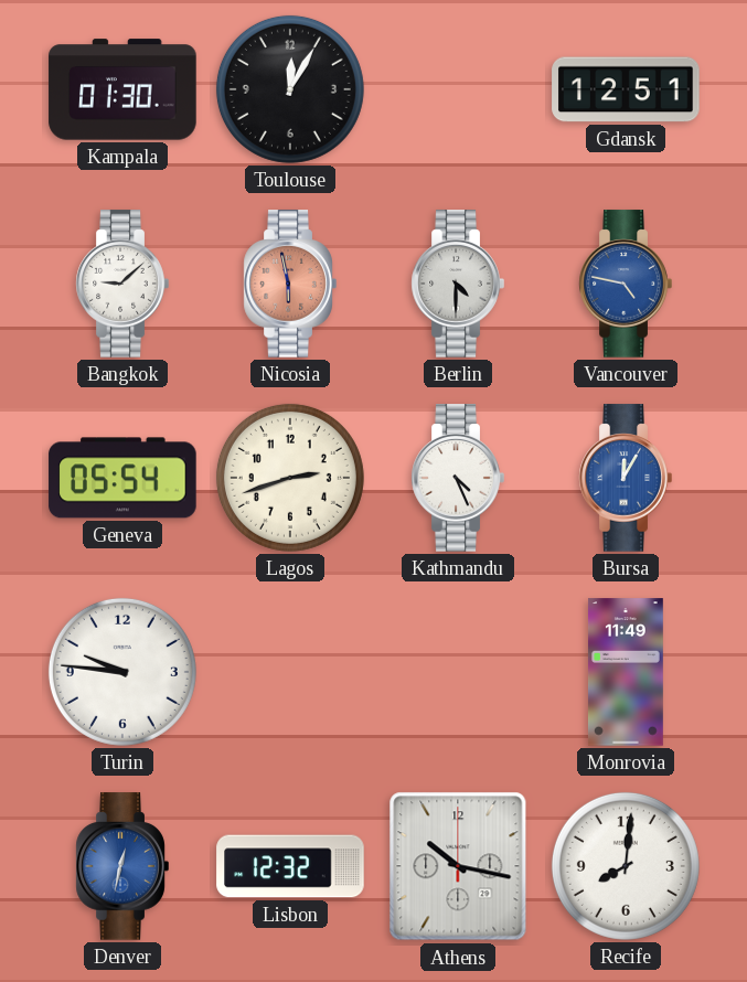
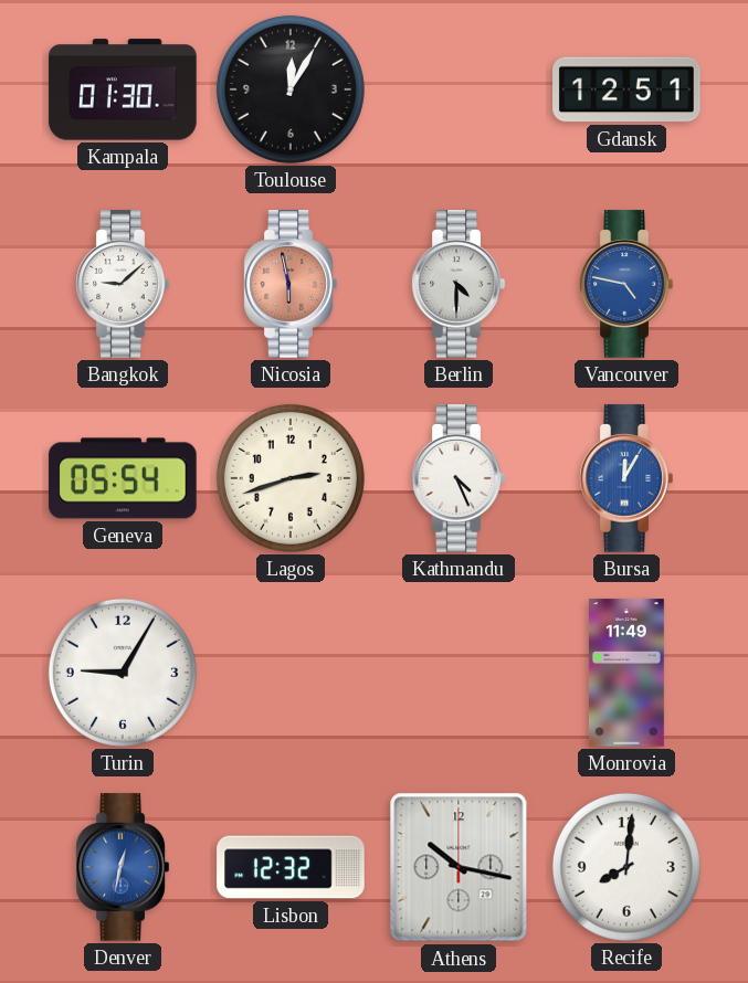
Turin: 9:46 -> 9:05
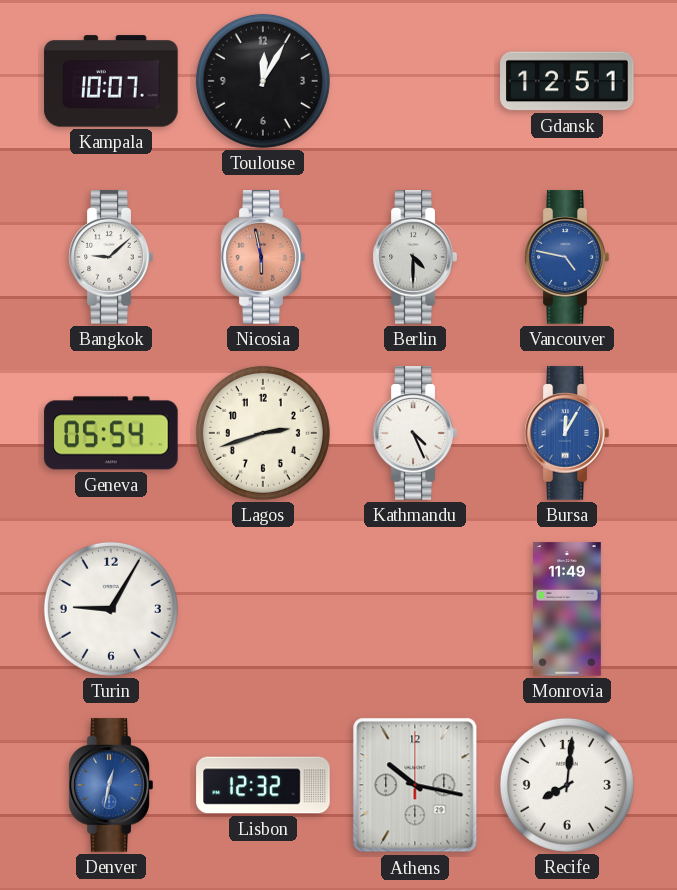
Kampala: 01:30 -> 10:07
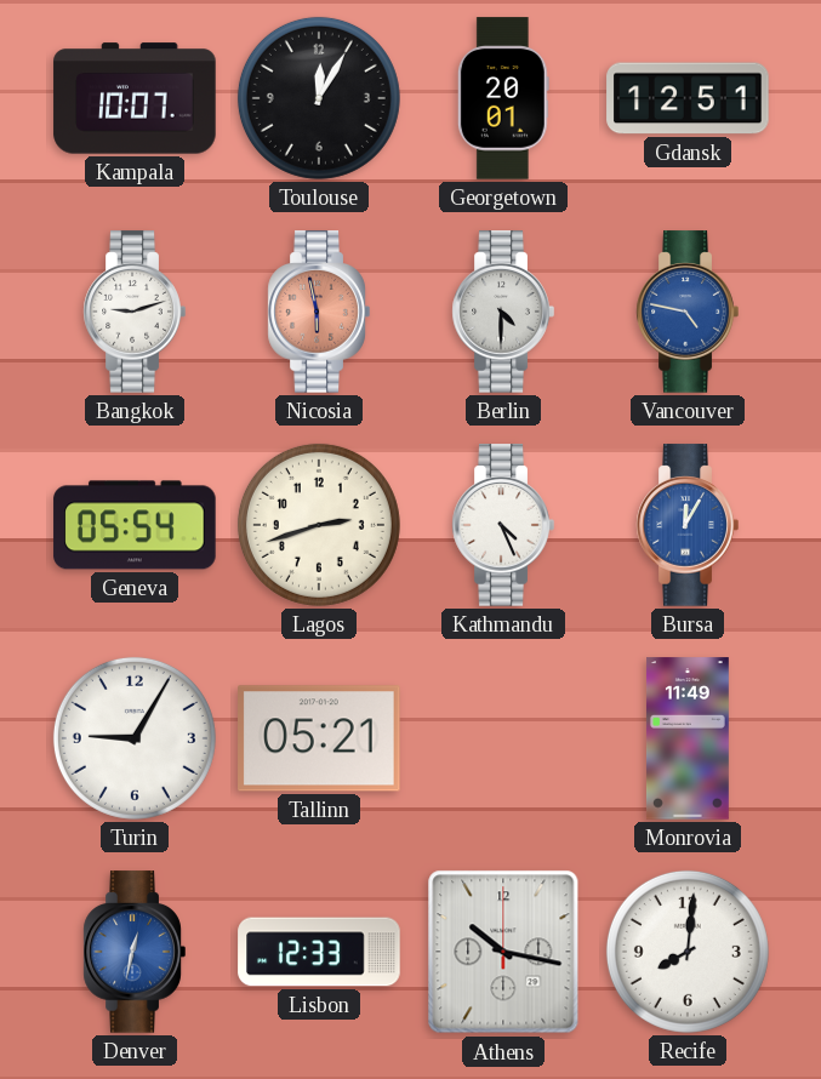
Georgetown: none -> 20:01
Bangkok: 9:08 -> 9:12
Tallinn: none -> 05:21
Lisbon: 12:32 -> 12:33
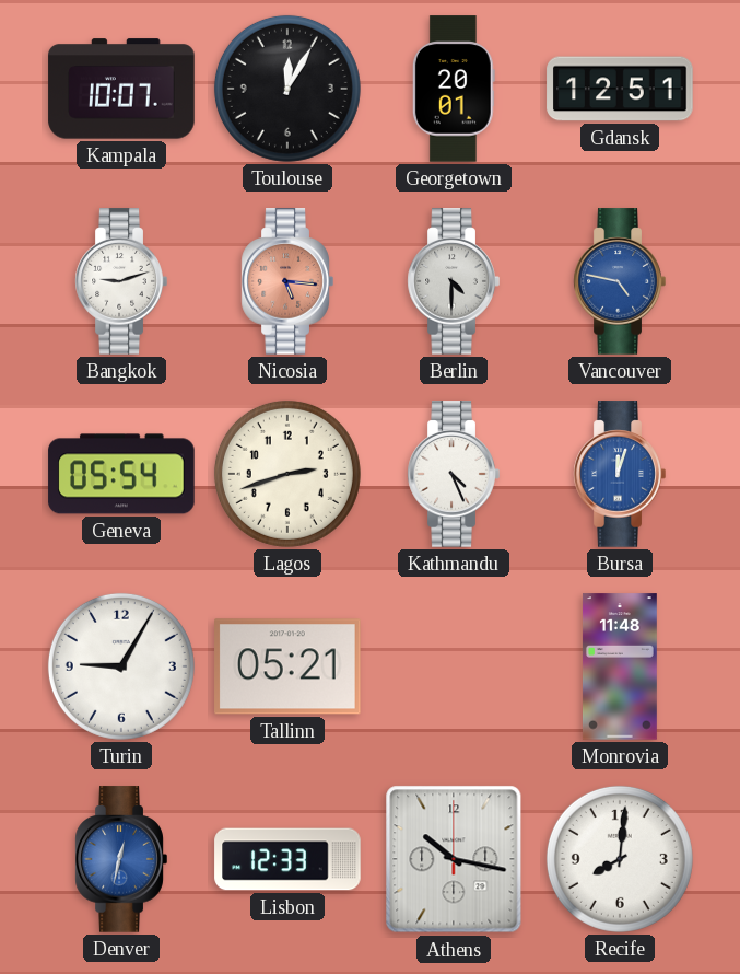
Nicosia: 5:58 -> 5:16
Bursa: 12:05 -> 12:03
Monrovia: 11:49 -> 11:48
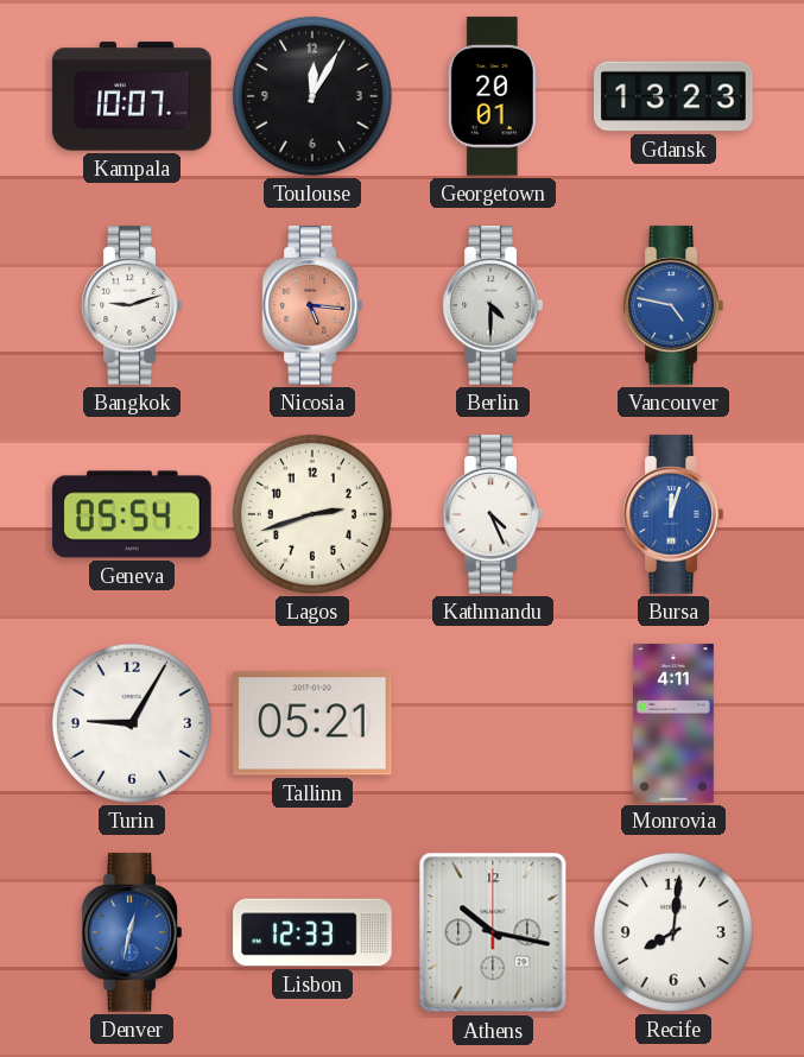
Gdansk: 12:51 -> 13:23
Monrovia: 11:48 -> 4:11
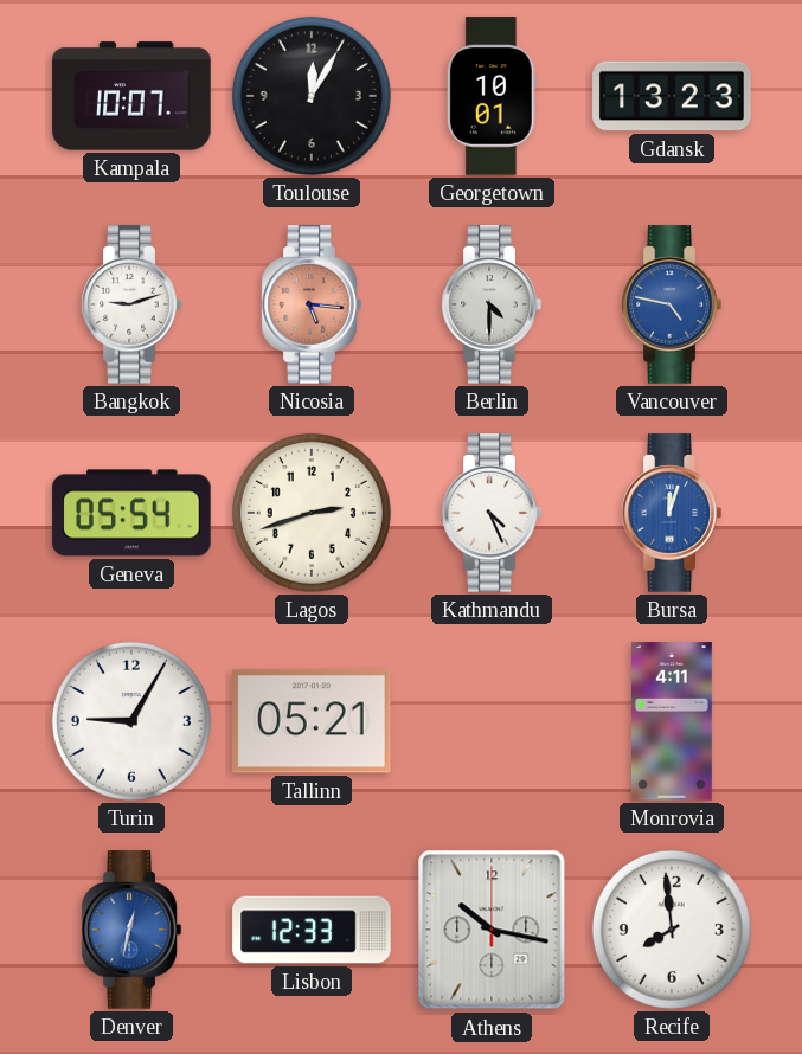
Georgetown: 20:01 -> 10:01
Recife: 8:01 -> 7:59
